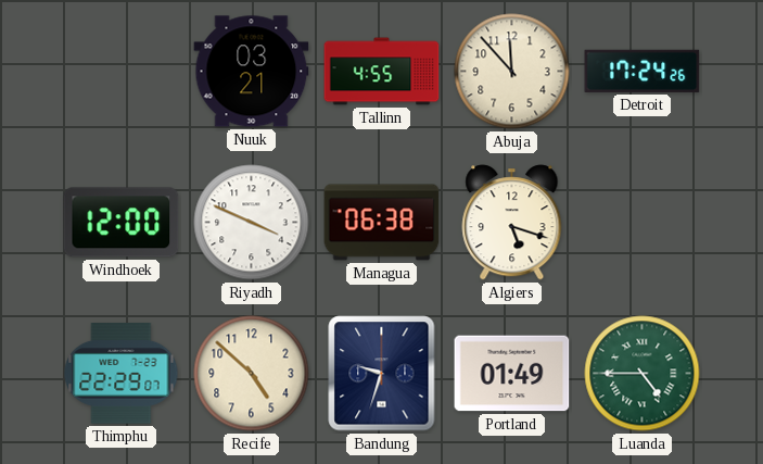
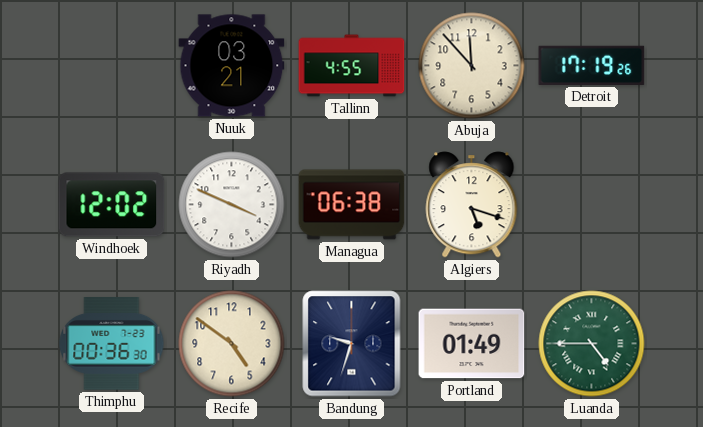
Detroit: 17:24 -> 17:19
Windhoek: 12:00 -> 12:02
Thimphu: 22:29 -> 00:36
Recife: 4:52 -> 4:51
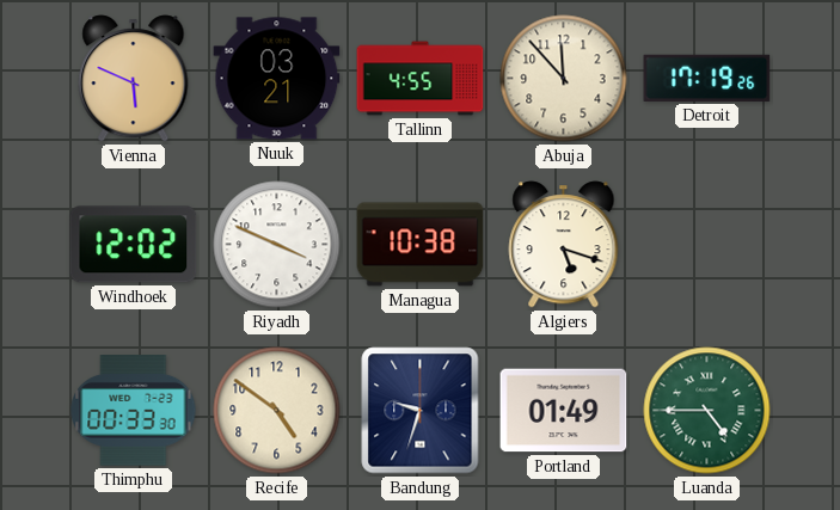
Vienna: none -> 5:49
Managua: 06:38 -> 10:38
Thimphu: 00:36 -> 00:33
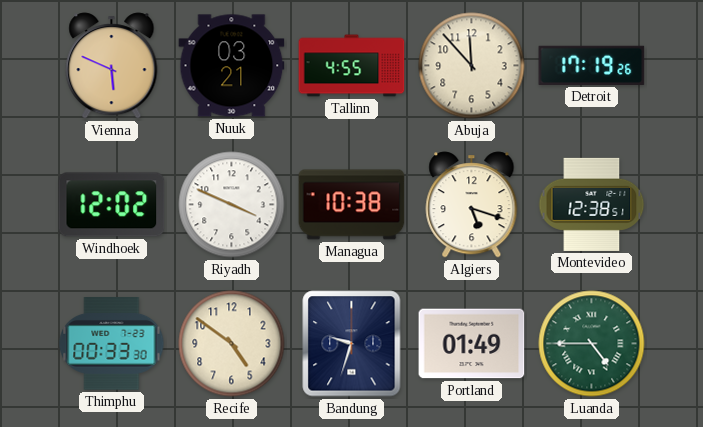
Montevideo: none -> 12:38
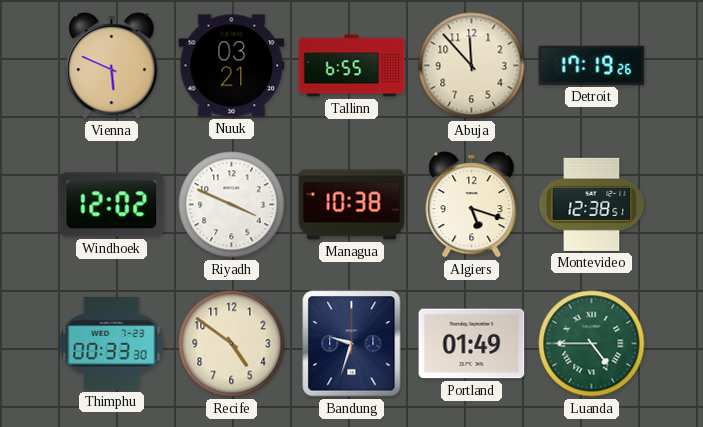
Tallinn: 4:55 -> 6:55
